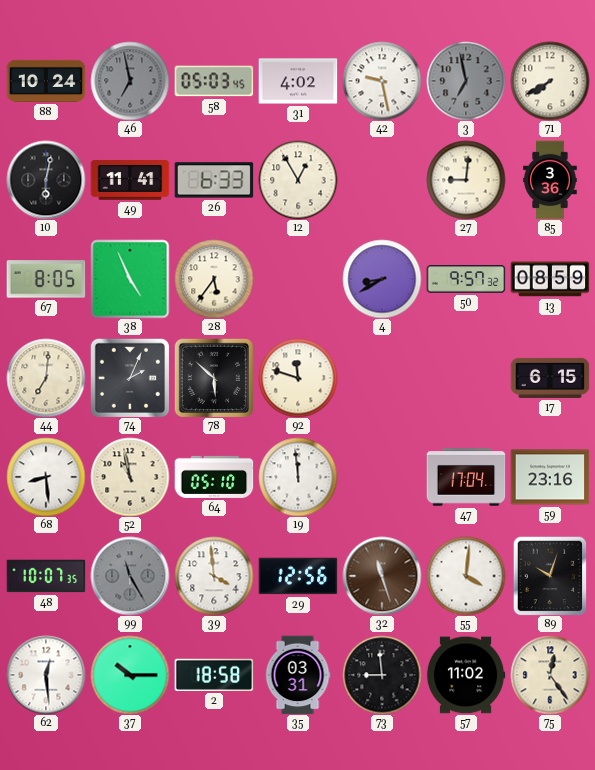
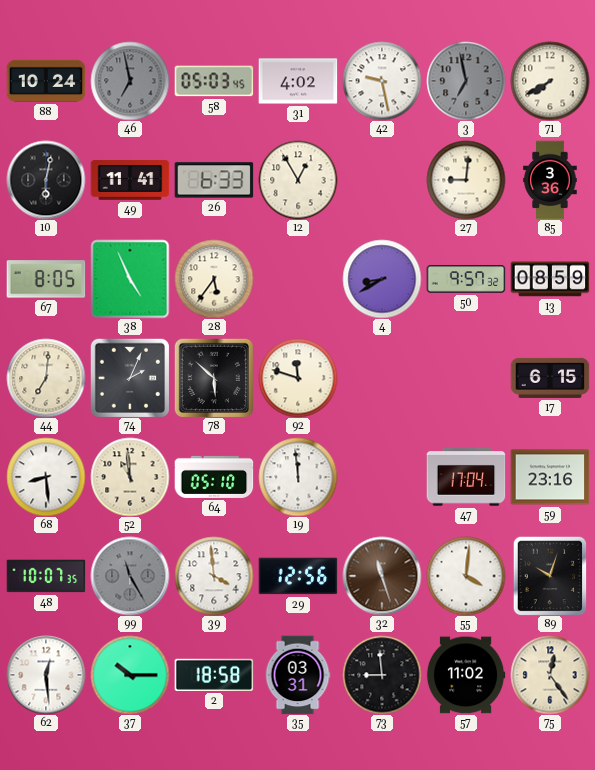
52: 10:58 -> 10:59
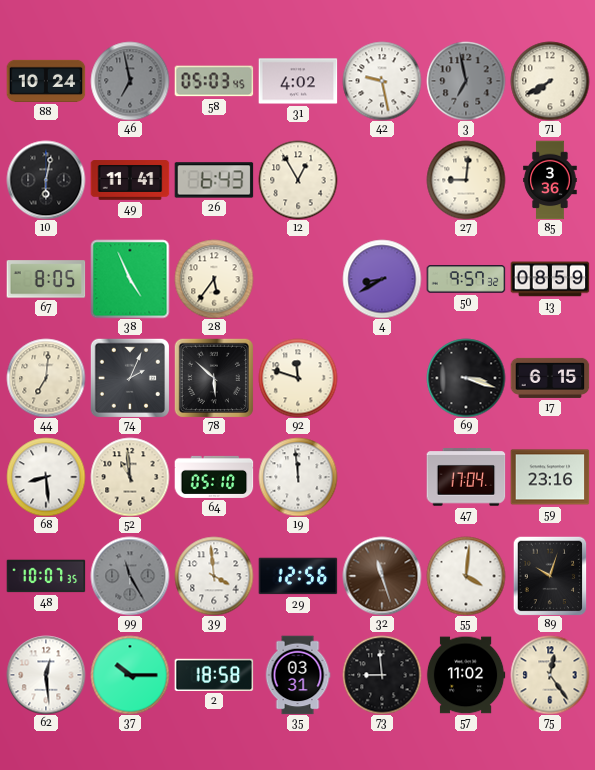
26: 6:33 -> 6:43
69: none -> 3:18
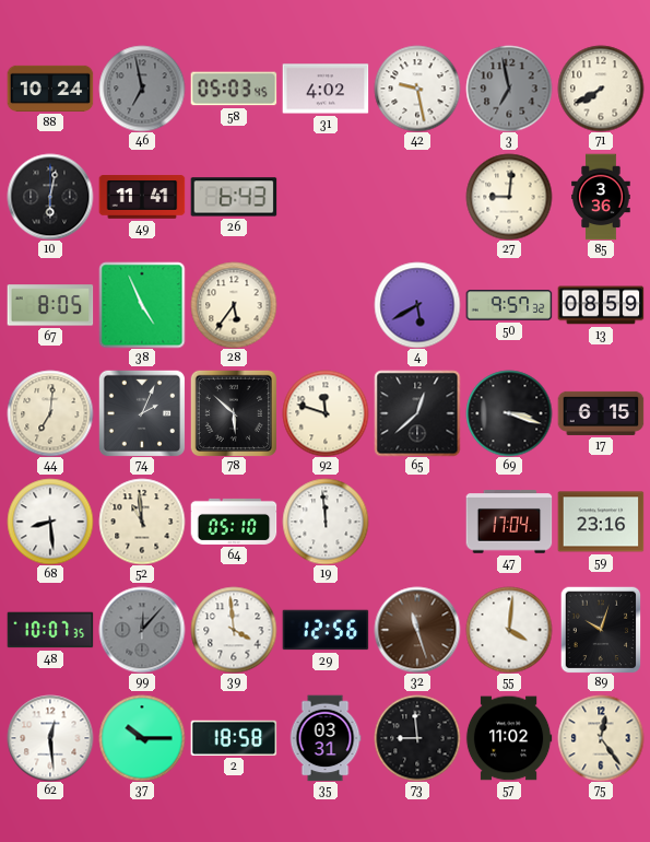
12: 12:55 -> none
4: 8:40 -> 5:40
65: none -> 12:38
99: 11:25 -> 12:07
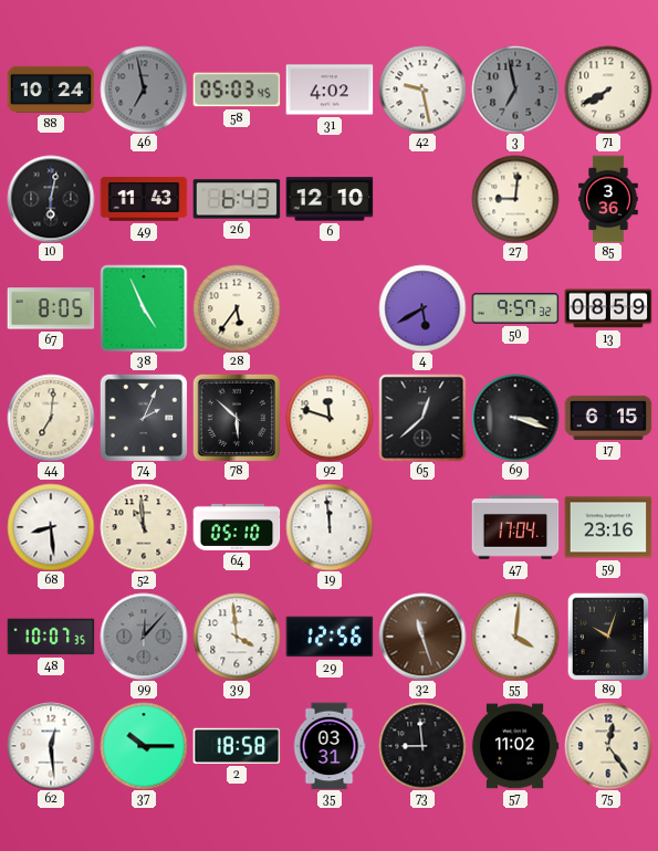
49: 11:41 -> 11:43
6: none -> 12:10
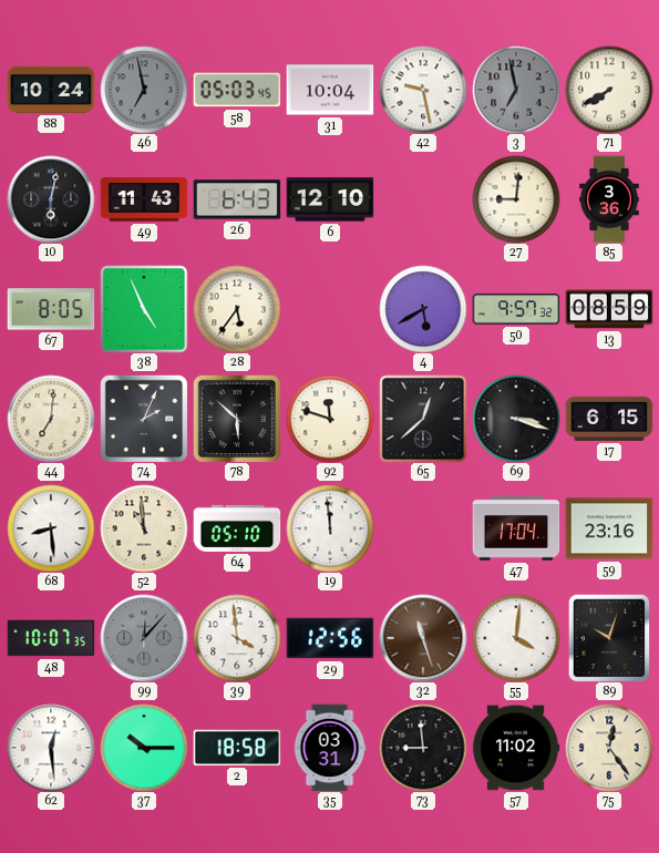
31: 4:02 -> 10:04
